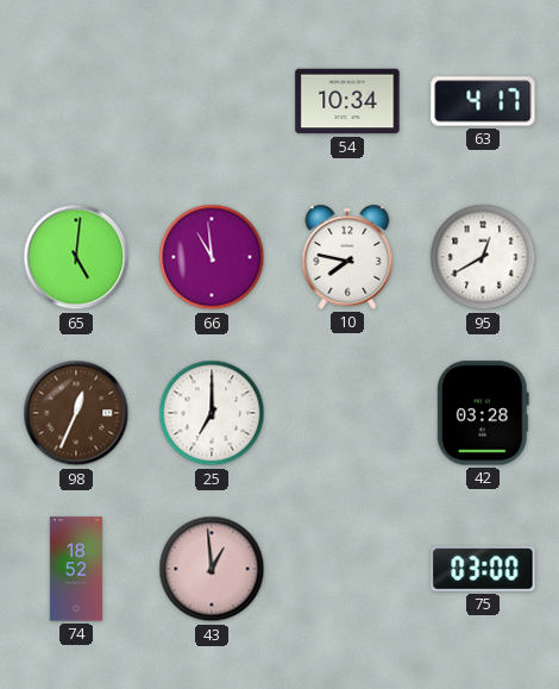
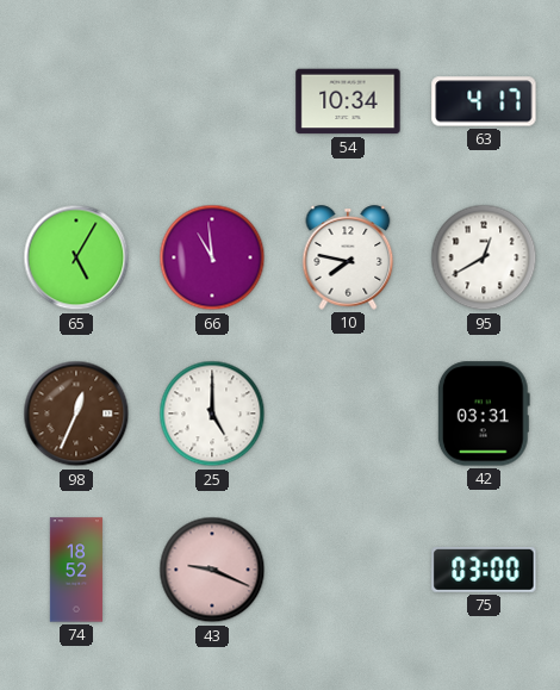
65: 5:01 -> 5:05
25: 7:00 -> 5:00
42: 03:28 -> 03:31
43: 12:59 -> 9:19
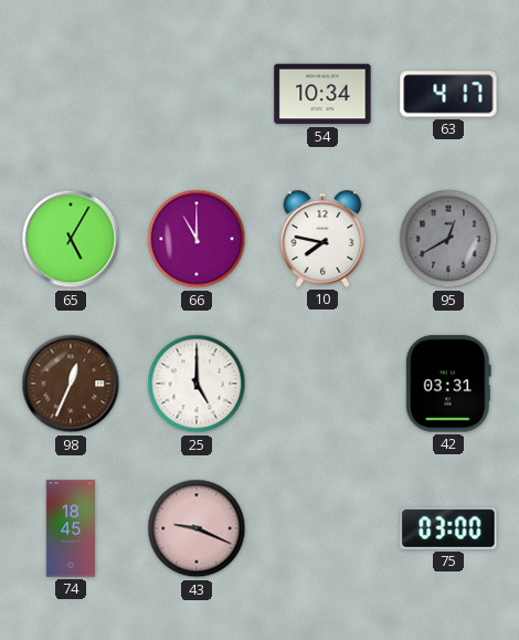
66: 10:59 -> 11:00
95 dial: white -> grey
74: 18:52 -> 18:45
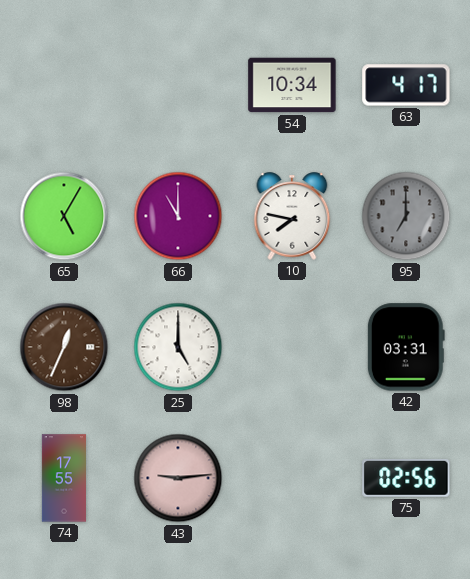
95: 12:40 -> 7:00
74: 18:45 -> 17:55
43: 9:19 -> 9:14
75: 03:00 -> 02:56
